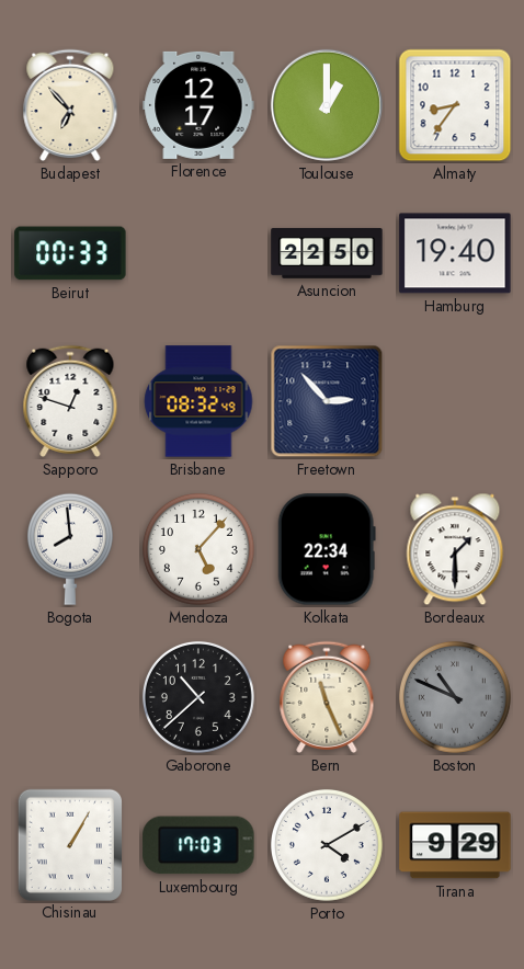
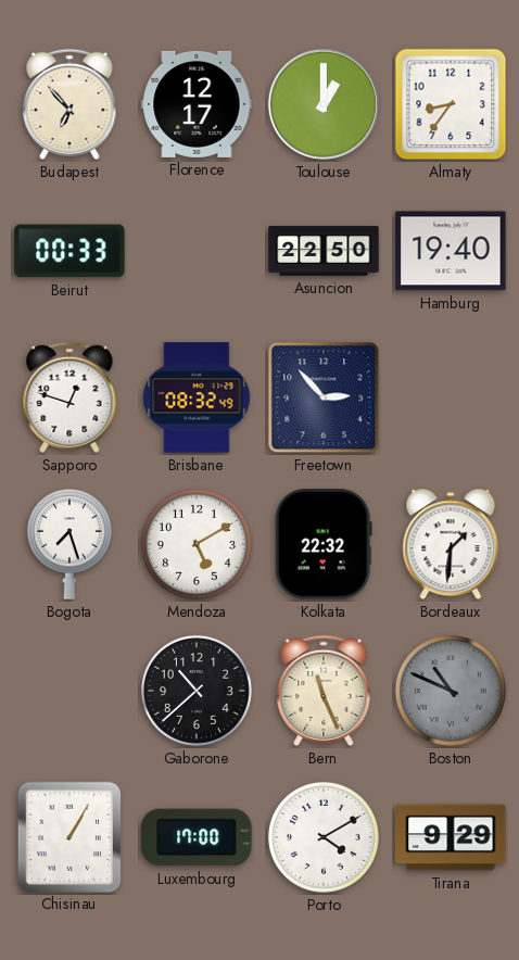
Bogota: 7:59 -> 7:27
Mendoza: 5:07 -> 5:10
Kolkata: 22:34 -> 22:32
Bordeaux: 1:30 -> 1:31
Luxembourg: 17:03 -> 17:00
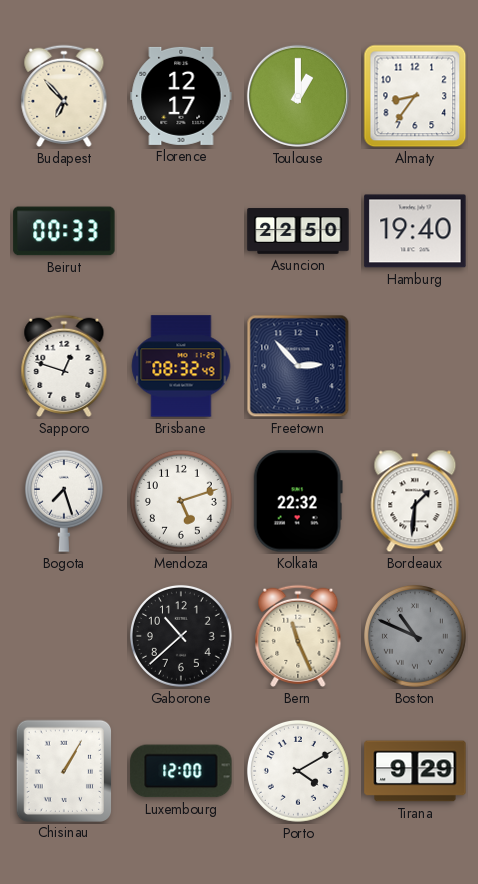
Mendoza: 5:10 -> 5:12
Luxembourg: 17:00 -> 12:00
